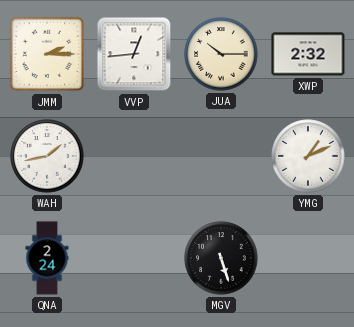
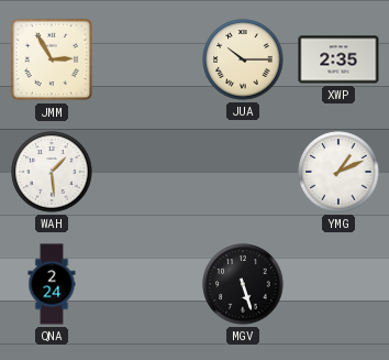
JMM: 2:15 -> 2:55
VVP: 12:44 -> none
XWP: 2:32 -> 2:35
WAH: 1:43 -> 1:29
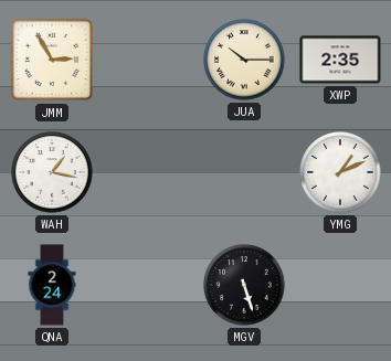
WAH: 1:29 -> 1:17
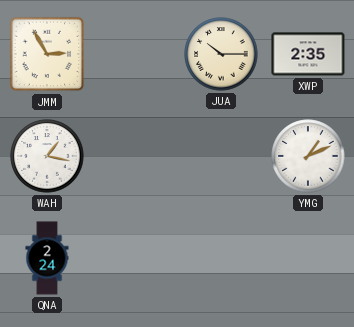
MGV: 5:27 -> none
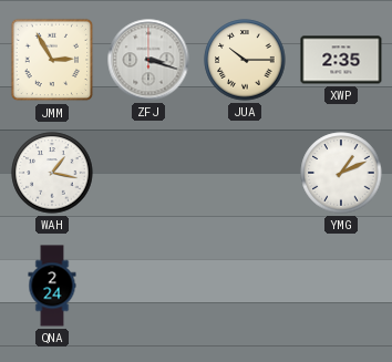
ZFJ: none -> 3:18
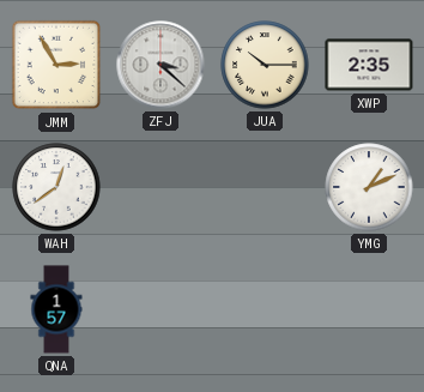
ZFJ: 3:18 -> 3:22
WAH: 1:17 -> 12:39
QNA: 2:24 -> 1:57
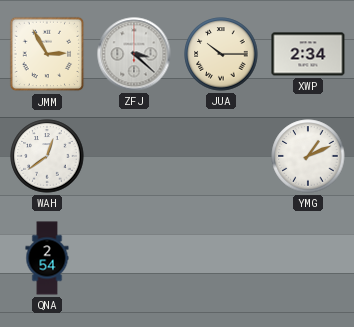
XWP: 2:35 -> 2:34
QNA: 1:57 -> 2:54
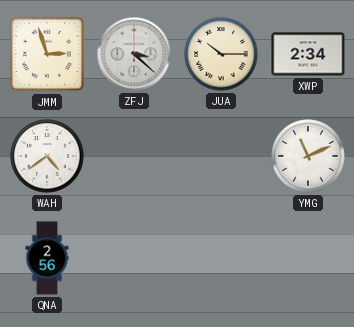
JMM: 2:55 -> 2:57
WAH: 12:39 -> 4:39
YMG: 1:11 -> 11:11
QNA: 2:54 -> 2:56
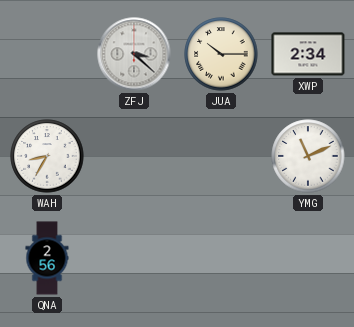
JMM: 2:57 -> none
WAH: 4:39 -> 8:35
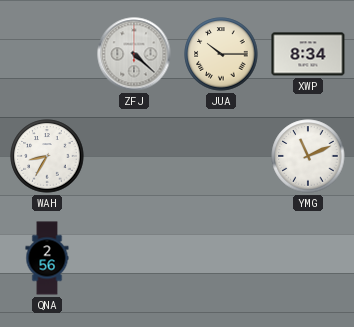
ZFJ: 3:22 -> 4:22
XWP: 2:34 -> 8:34
